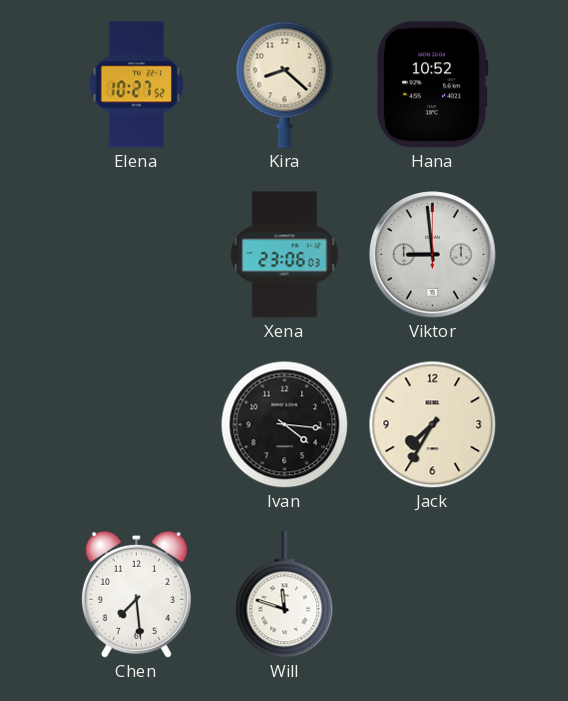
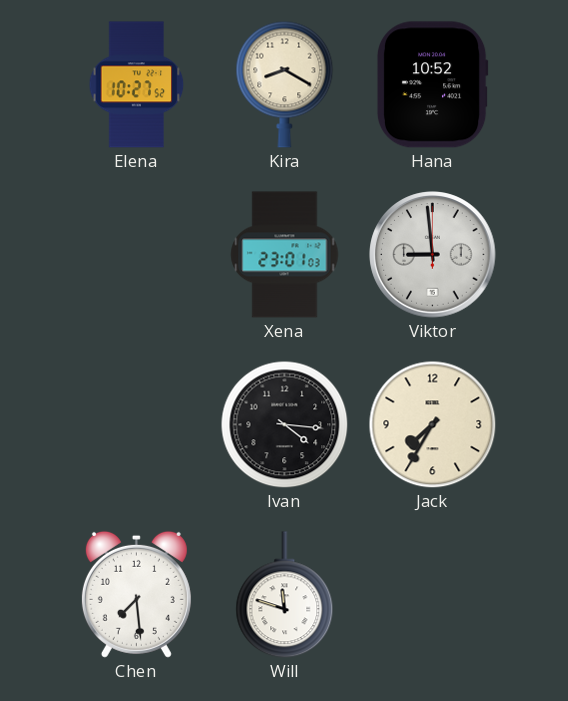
Kira: 8:22 -> 8:20
Xena: 23:06 -> 23:01
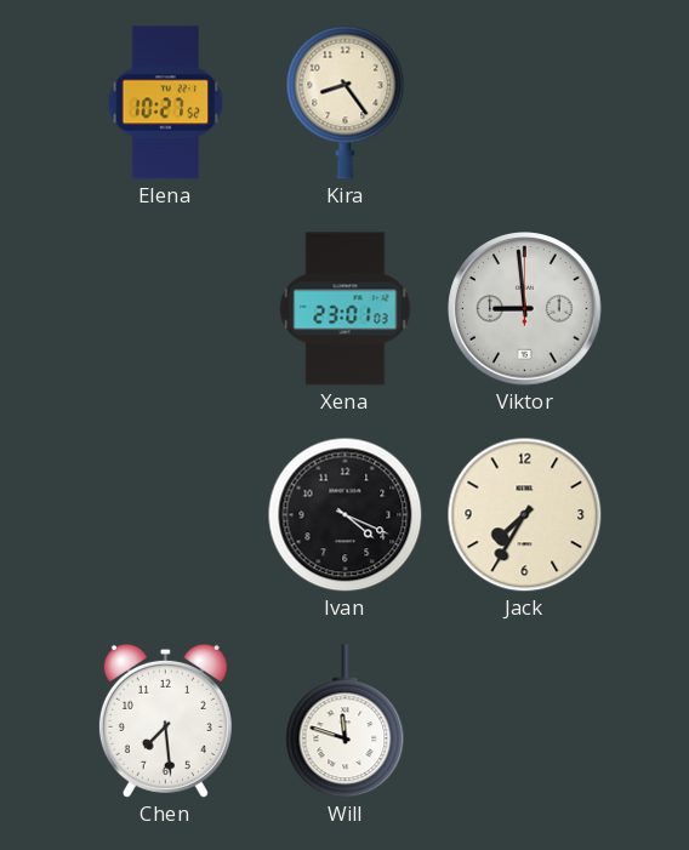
Kira: 8:20 -> 8:24
Hana: 10:52 -> none
Ivan: 4:16 -> 4:19
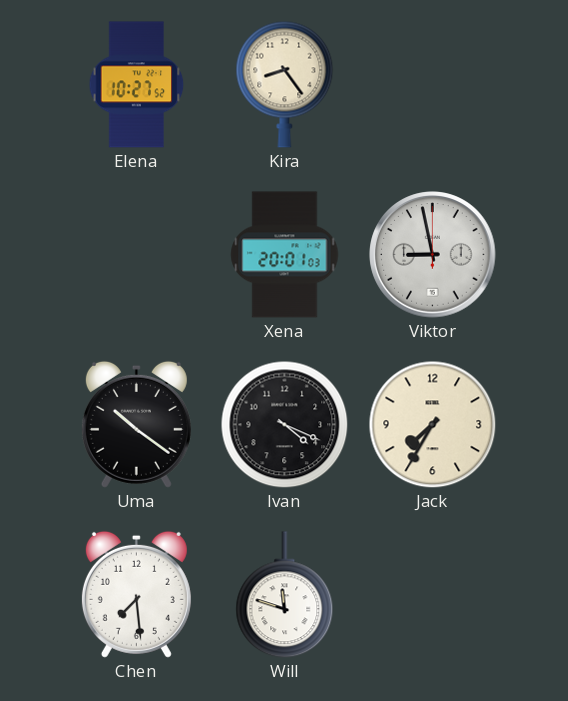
Xena: 23:01 -> 20:01
Viktor: 8:59 -> 8:58
Uma: none -> 10:21
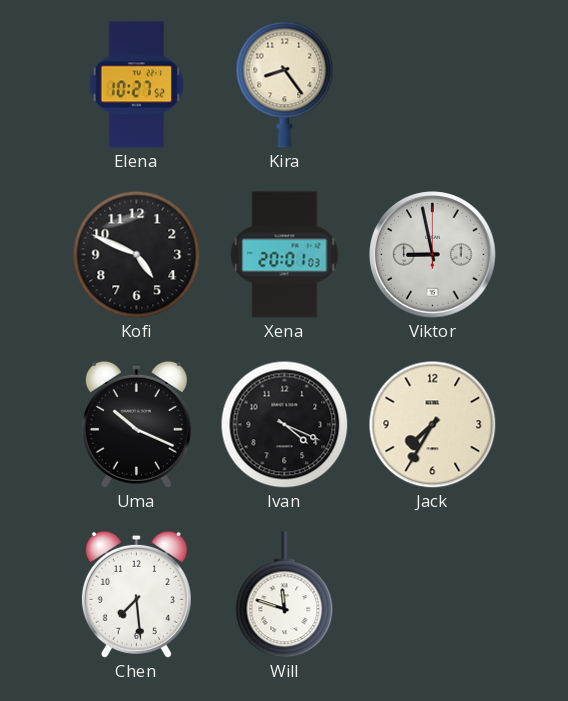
Kofi: none -> 4:49
Uma: 10:21 -> 10:19
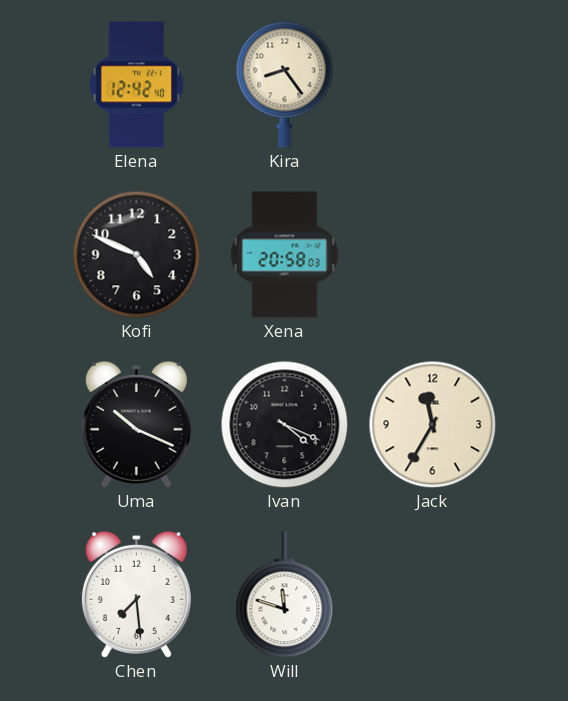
Elena: 10:27 -> 12:42
Xena: 20:01 -> 20:58
Viktor: 8:58 -> none
Jack: 7:35 -> 11:35
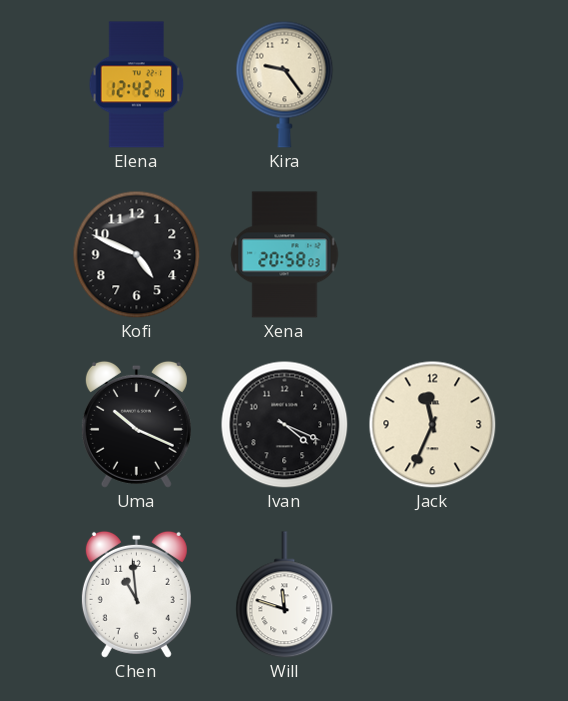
Kira: 8:24 -> 9:24
Jack: 11:35 -> 11:34
Chen: 7:29 -> 10:59
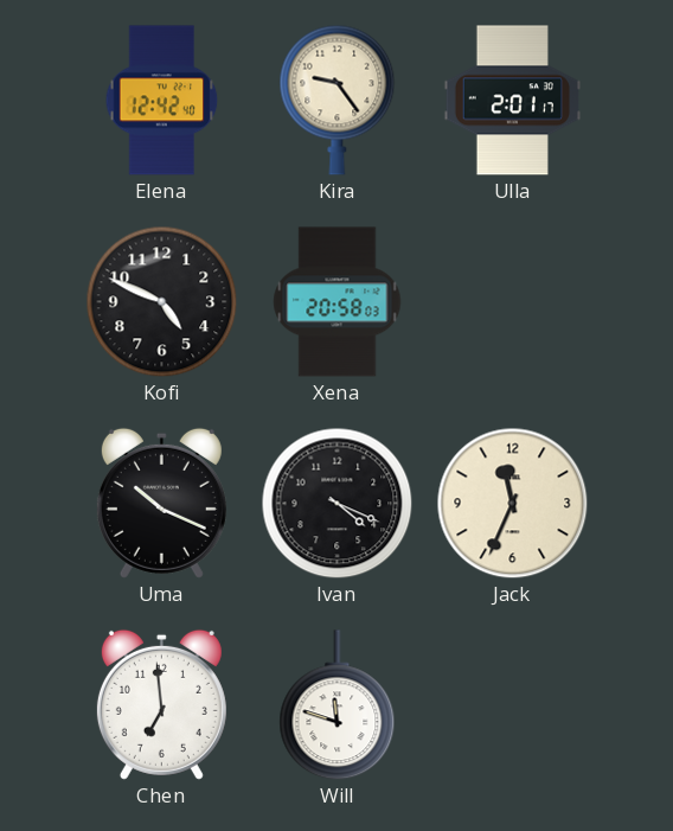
Ulla: none -> 2:01
Chen: 10:59 -> 6:59
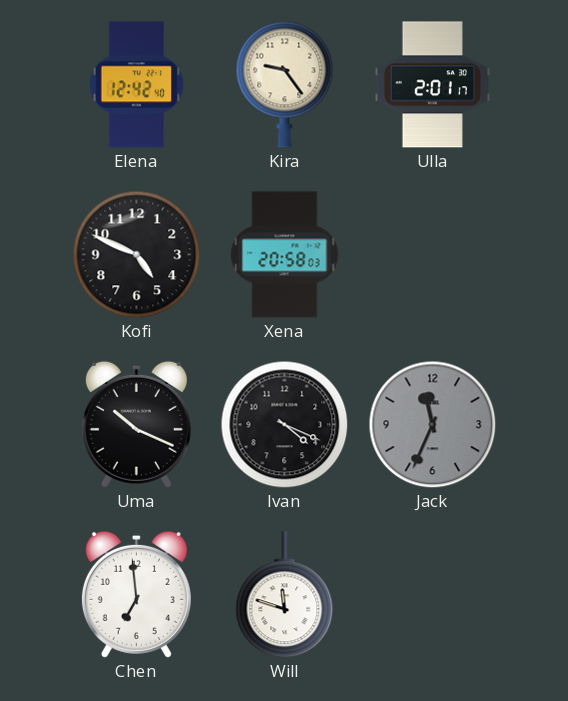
Jack dial: cream -> grey
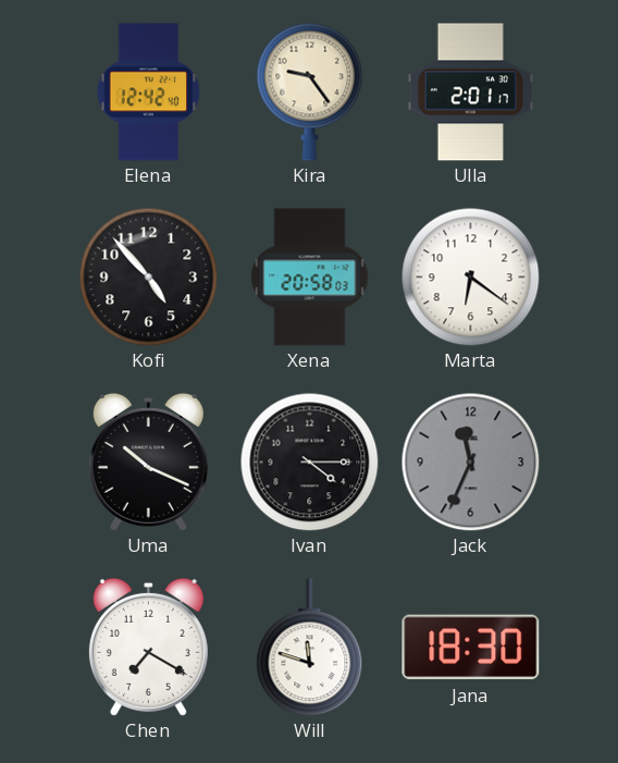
Kofi: 4:49 -> 4:53
Marta: none -> 6:21
Ivan: 4:19 -> 4:15
Chen: 6:59 -> 7:20
Jana: none -> 18:30
